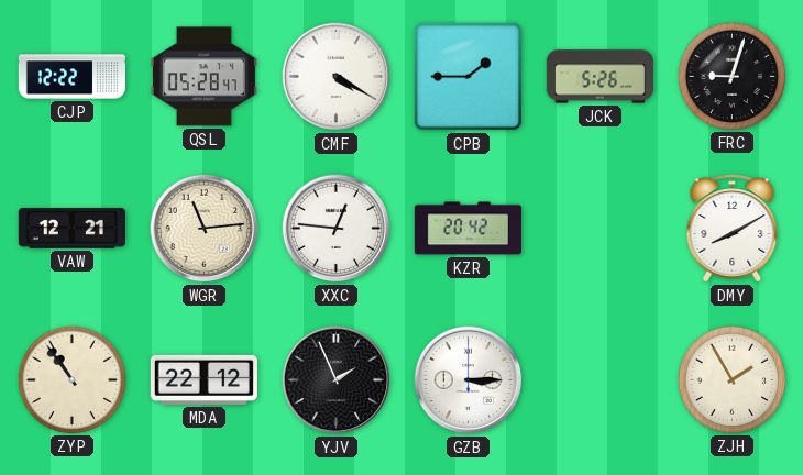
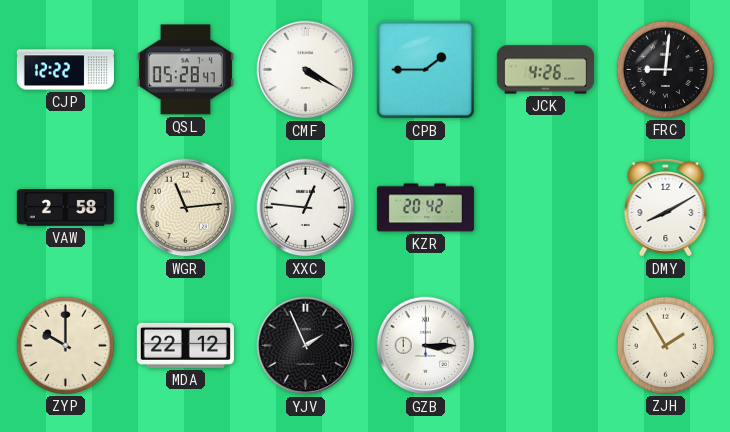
JCK: 5:26 -> 4:26
FRC: 9:03 -> 9:01
VAW: 12:21 -> 2:58
ZYP: 10:54 -> 10:00
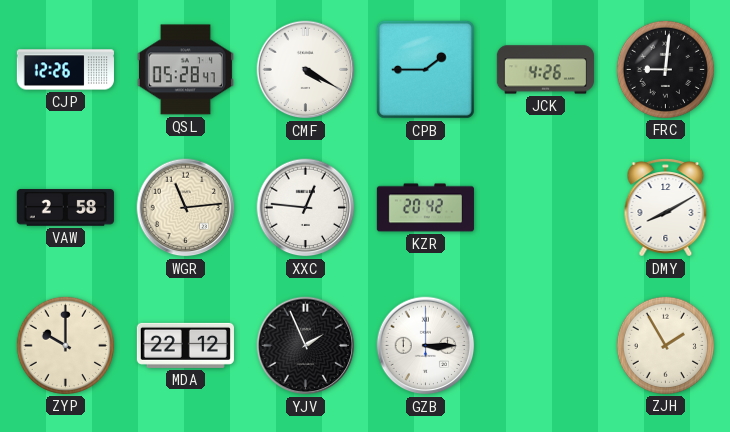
CJP: 12:22 -> 12:26
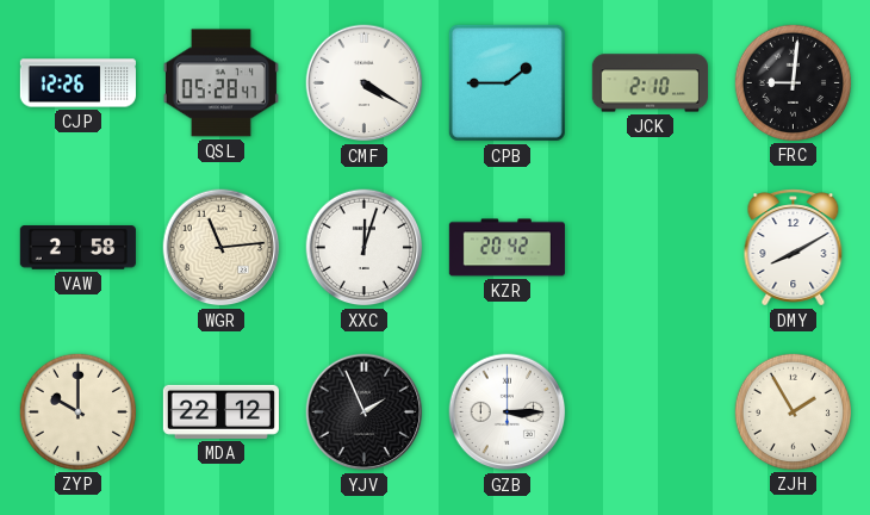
JCK: 4:26 -> 2:10
XXC: 12:46 -> 12:03
